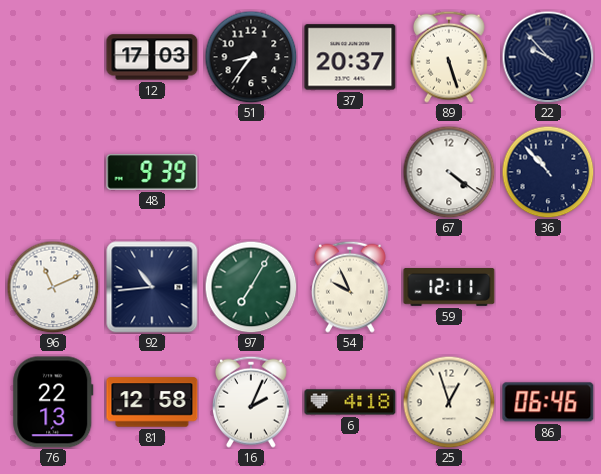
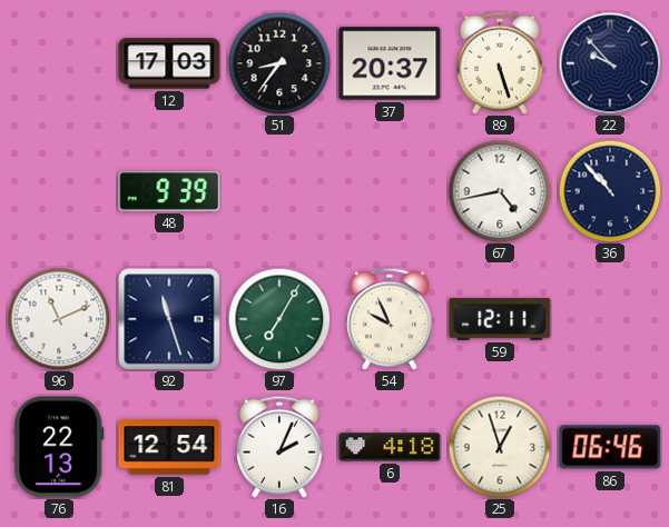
67: 4:21 -> 4:43
92: 10:44 -> 11:27
81: 12:58 -> 12:54
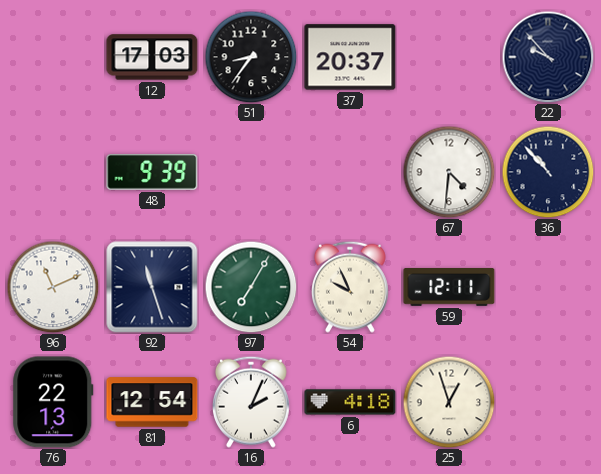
89: 5:27 -> none
67: 4:43 -> 4:31
86: 06:46 -> none
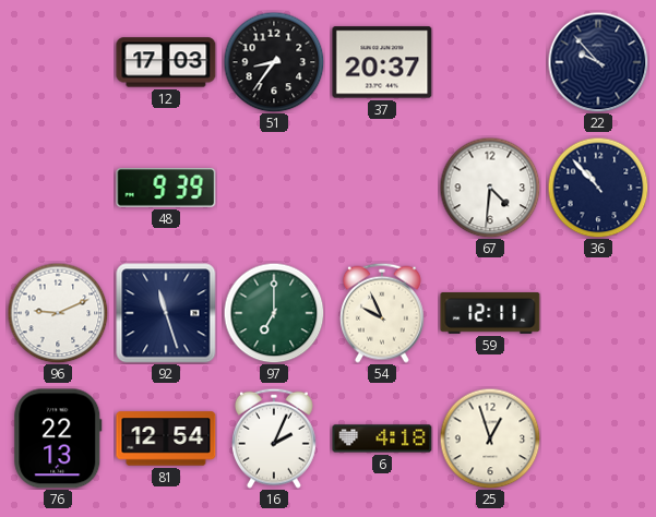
96: 11:11 -> 9:11
97: 7:05 -> 7:00
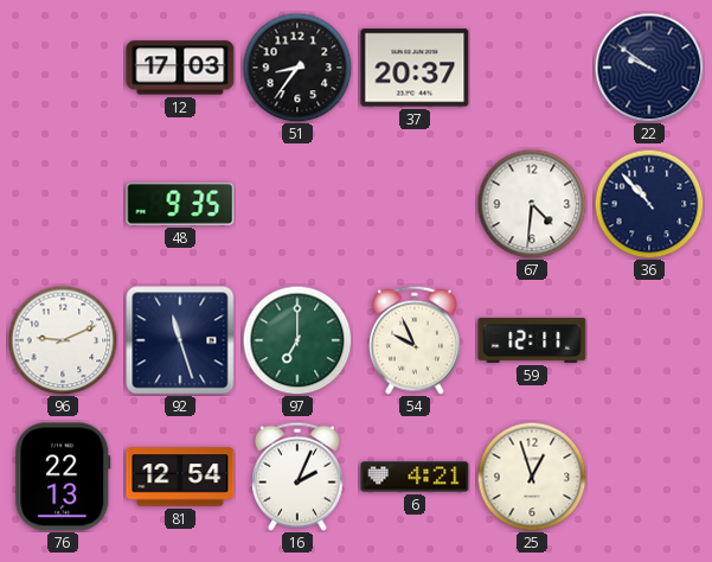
22: 9:53 -> 9:51
48: 9:39 -> 9:35
6: 4:18 -> 4:21
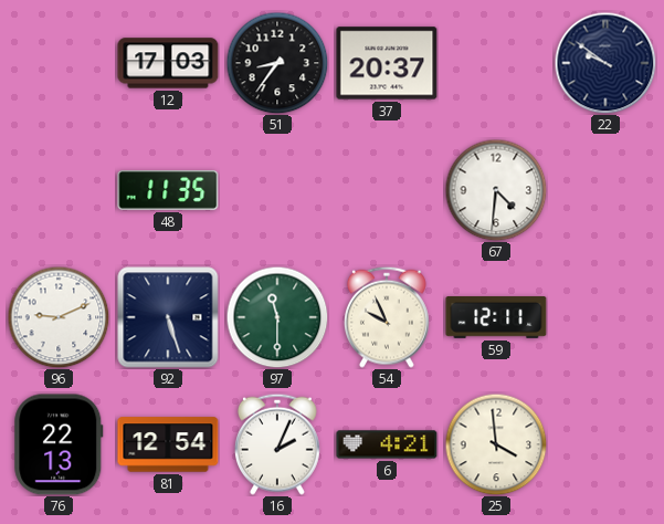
48: 9:35 -> 11:35
36: 10:53 -> none
92: 11:27 -> 5:27
97: 7:00 -> 11:30
25: 12:57 -> 3:59
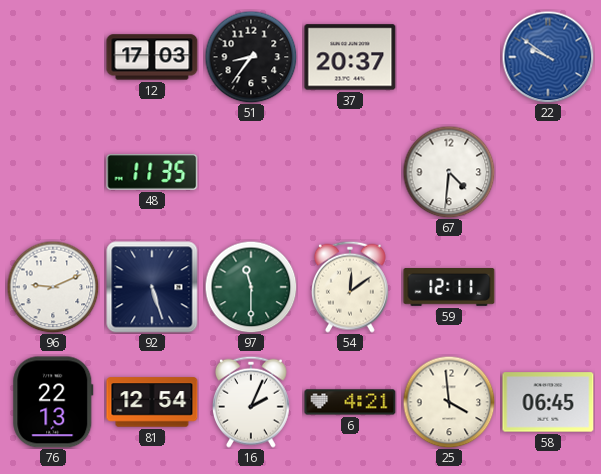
22 dial: navy -> blue
54: 9:56 -> 12:09
58: none -> 06:45
